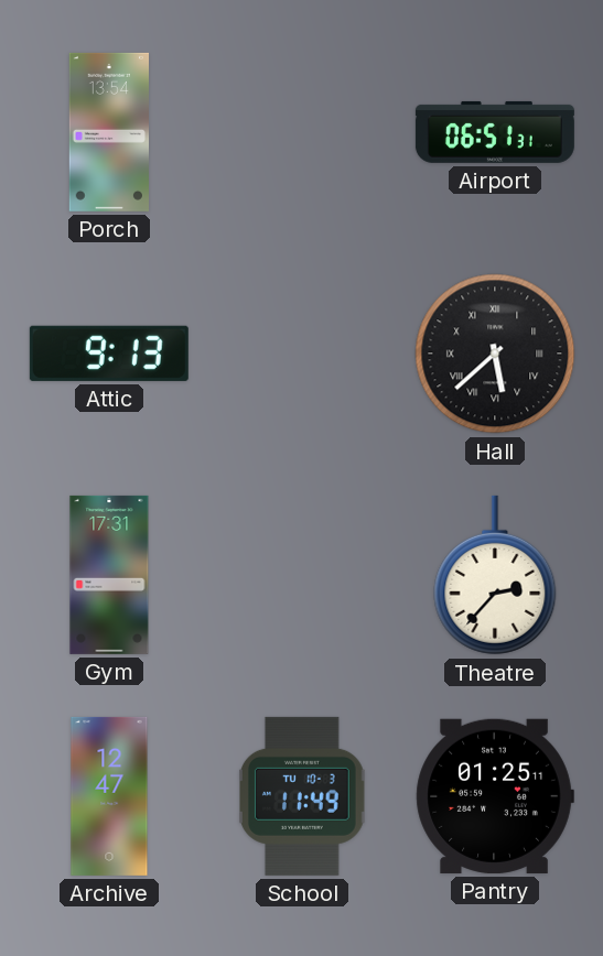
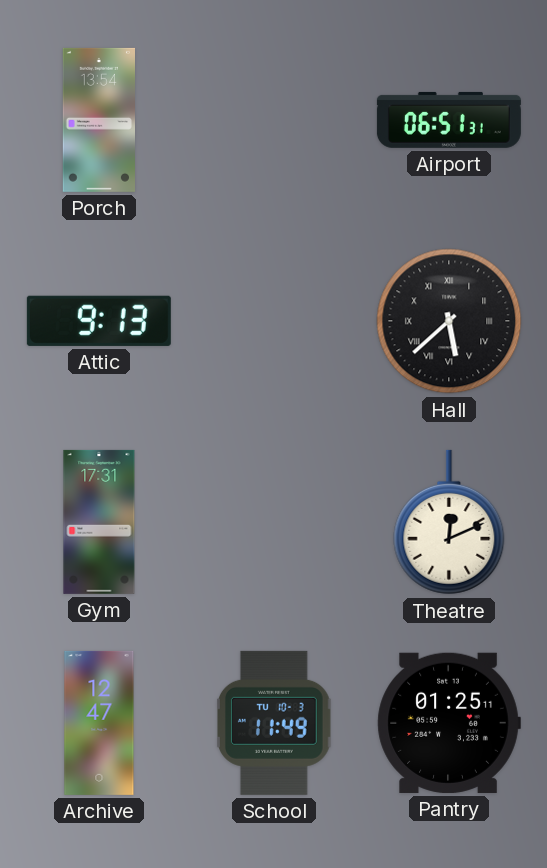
Theatre: 2:37 -> 12:11
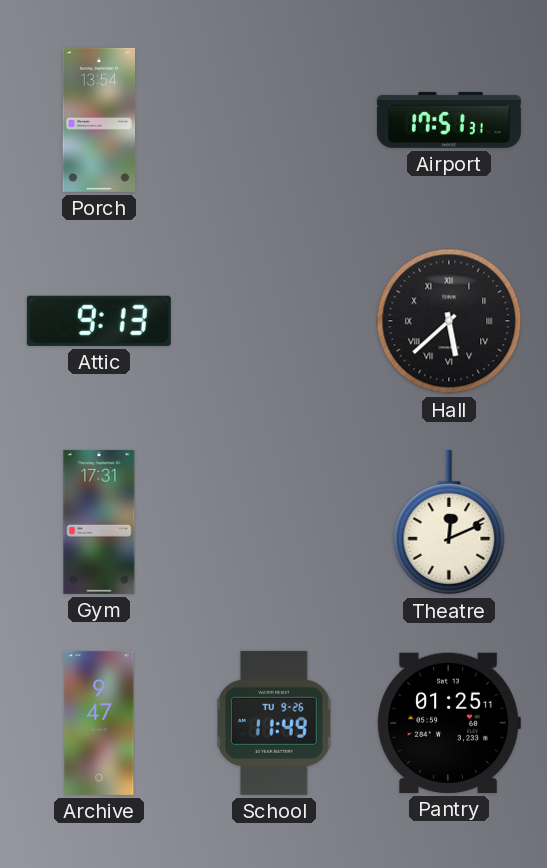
Airport: 06:51 -> 17:51
Archive: 12:47 -> 9:47
School date: TU 10-3 -> TU 9-26
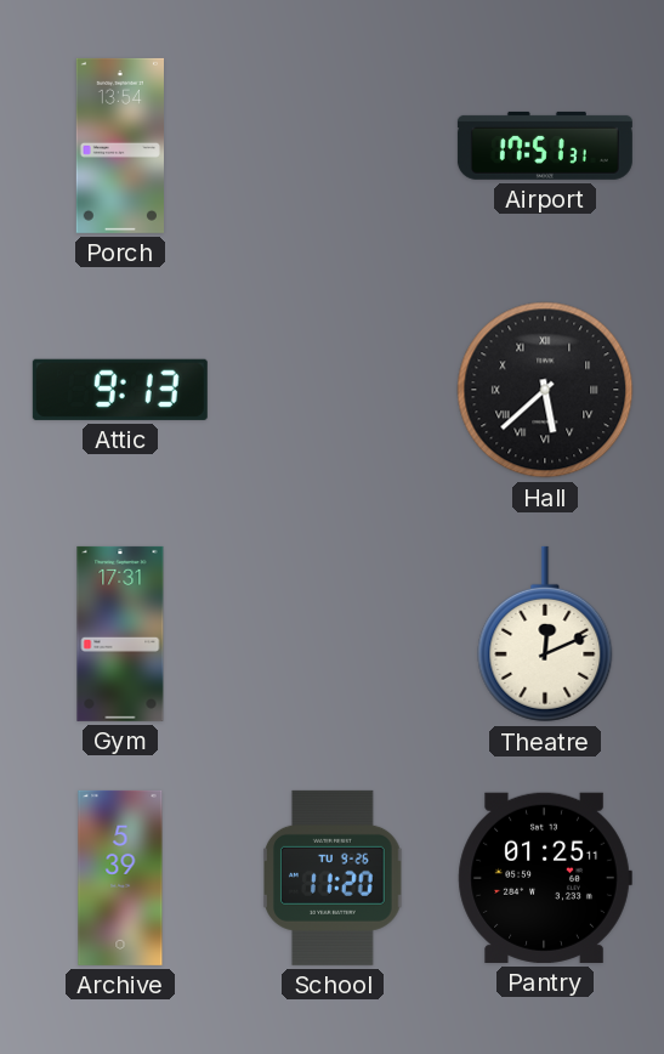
Archive: 9:47 -> 5:39
School: 11:49 -> 11:20
